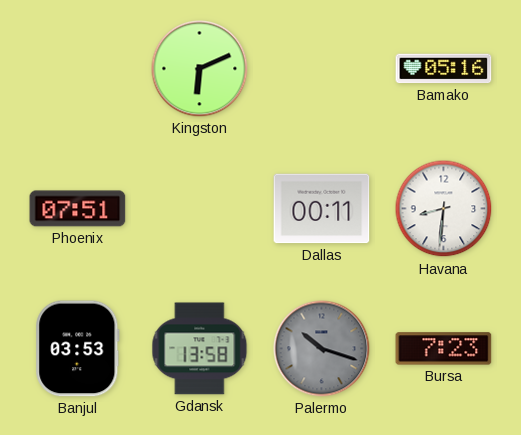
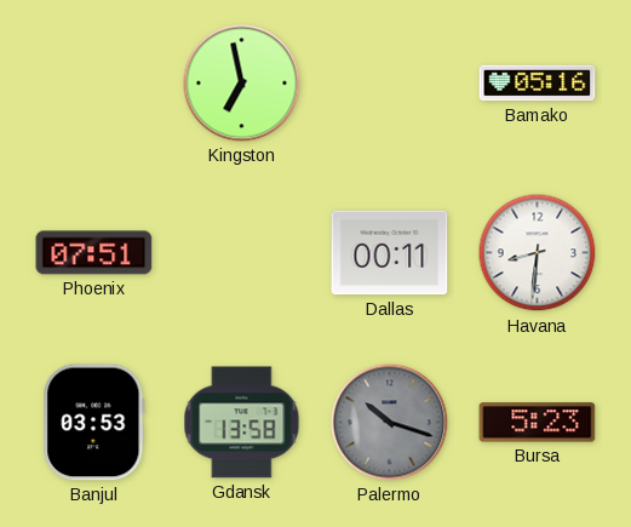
Kingston: 6:11 -> 6:58
Bursa: 7:23 -> 5:23
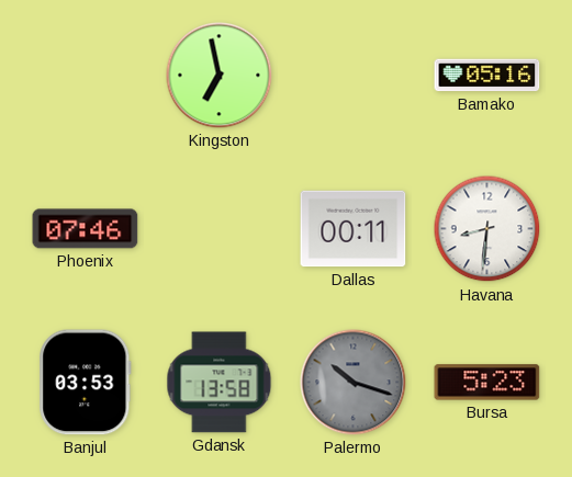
Phoenix: 07:51 -> 07:46
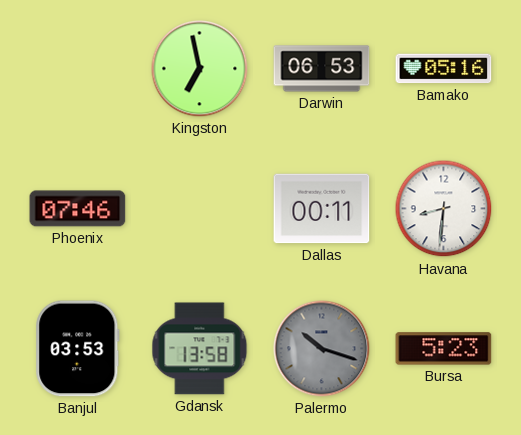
Darwin: none -> 06:53
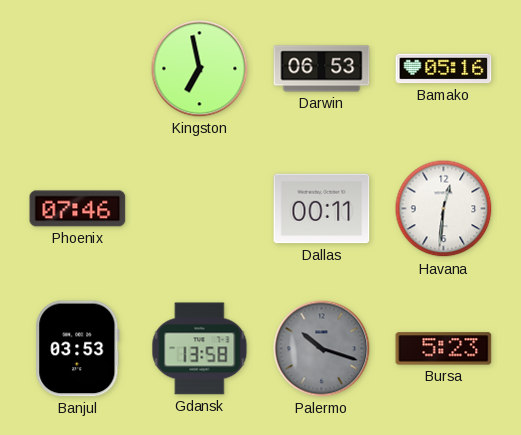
Havana: 8:31 -> 12:31
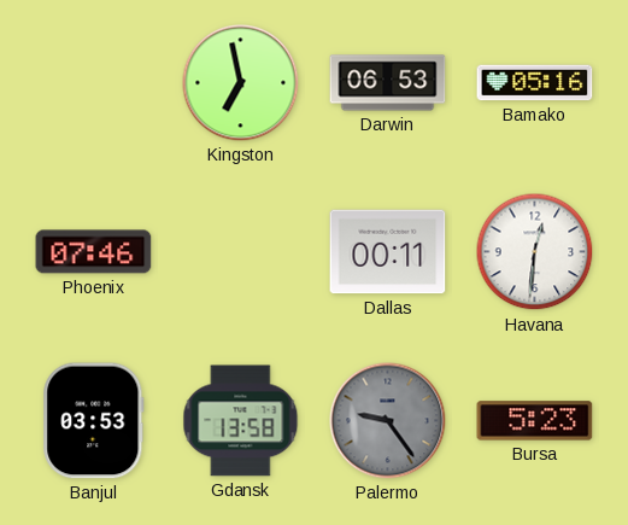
Palermo: 10:18 -> 9:24
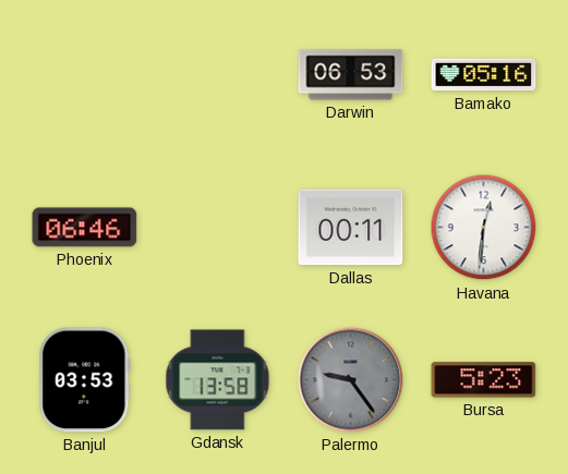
Kingston: 6:58 -> none
Phoenix: 07:46 -> 06:46
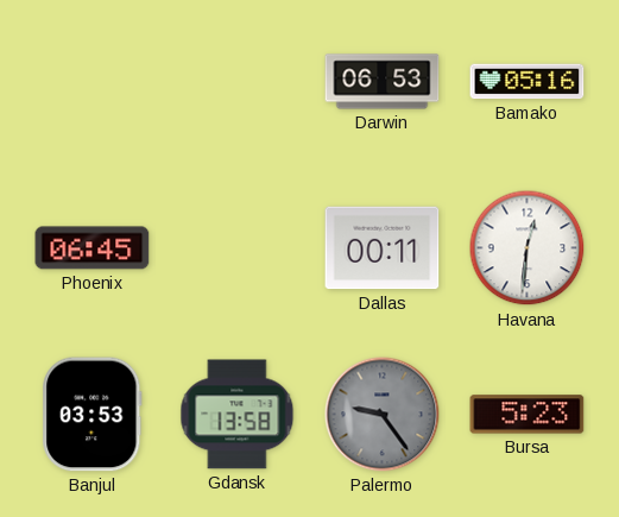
Phoenix: 06:46 -> 06:45
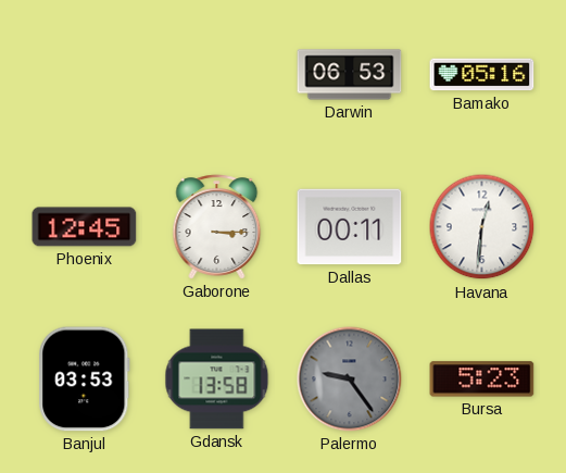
Phoenix: 06:45 -> 12:45
Gaborone: none -> 3:15
